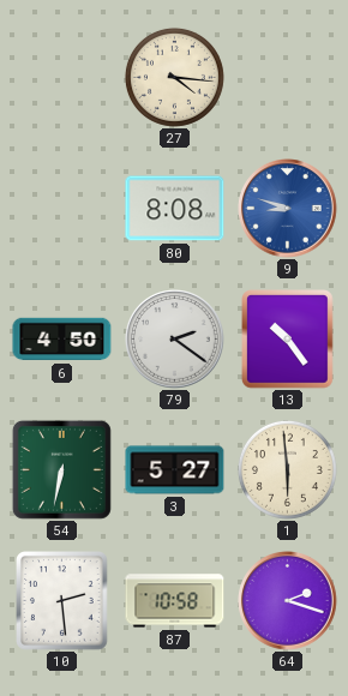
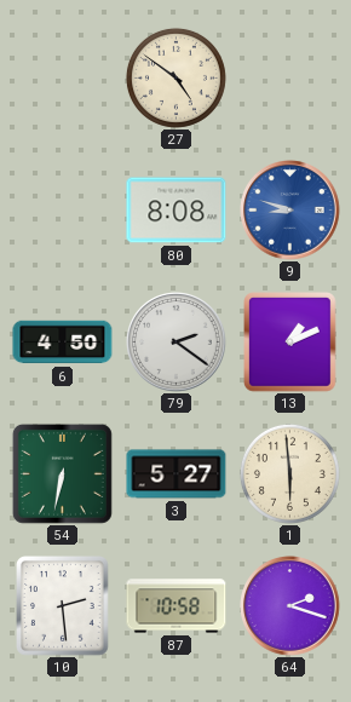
27: 4:16 -> 4:51
13: 10:24 -> 1:11
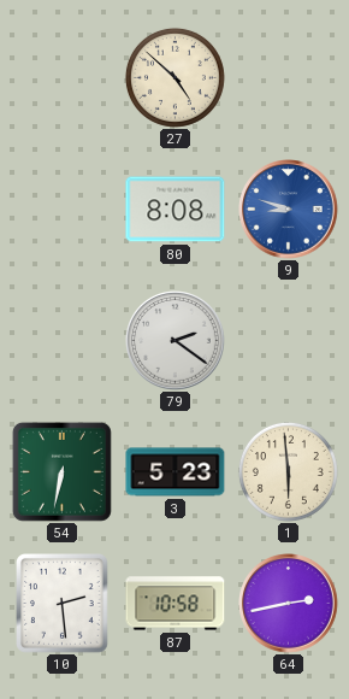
27: 4:51 -> 4:52
6: 4:50 -> none
13: 1:11 -> none
3: 5:27 -> 5:23
64: 2:18 -> 2:43
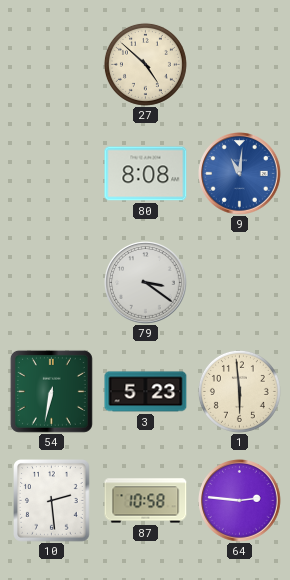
9: 8:48 -> 11:01
79: 2:21 -> 3:21
64: 2:43 -> 2:46
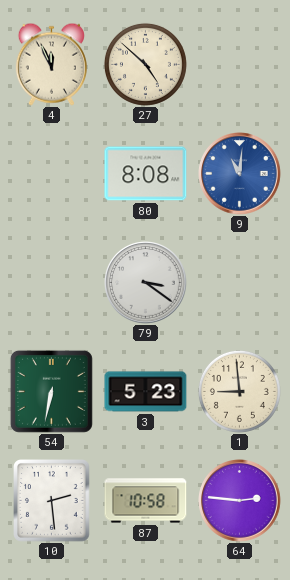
4: none -> 11:56
1: 5:59 -> 8:59
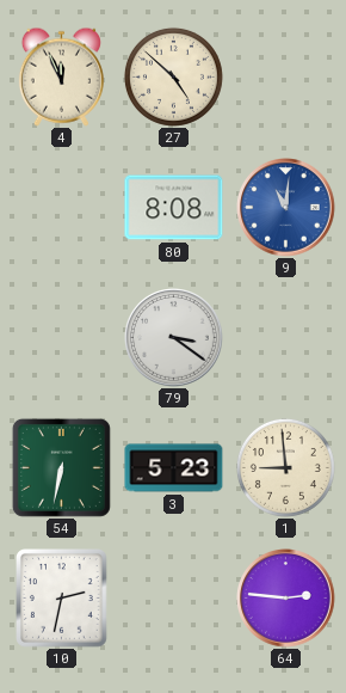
10: 2:29 -> 2:32
87: 10:58 -> none
